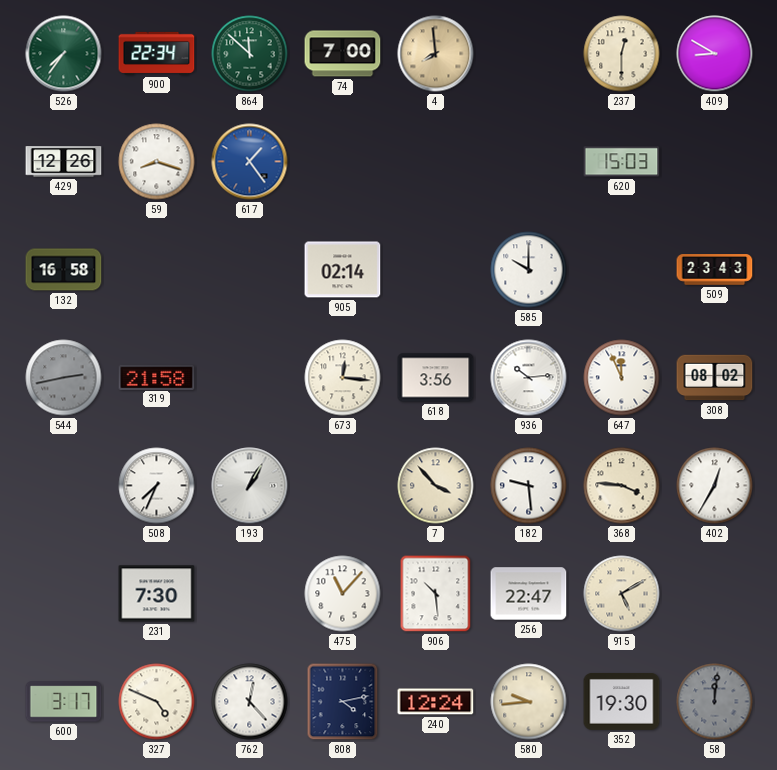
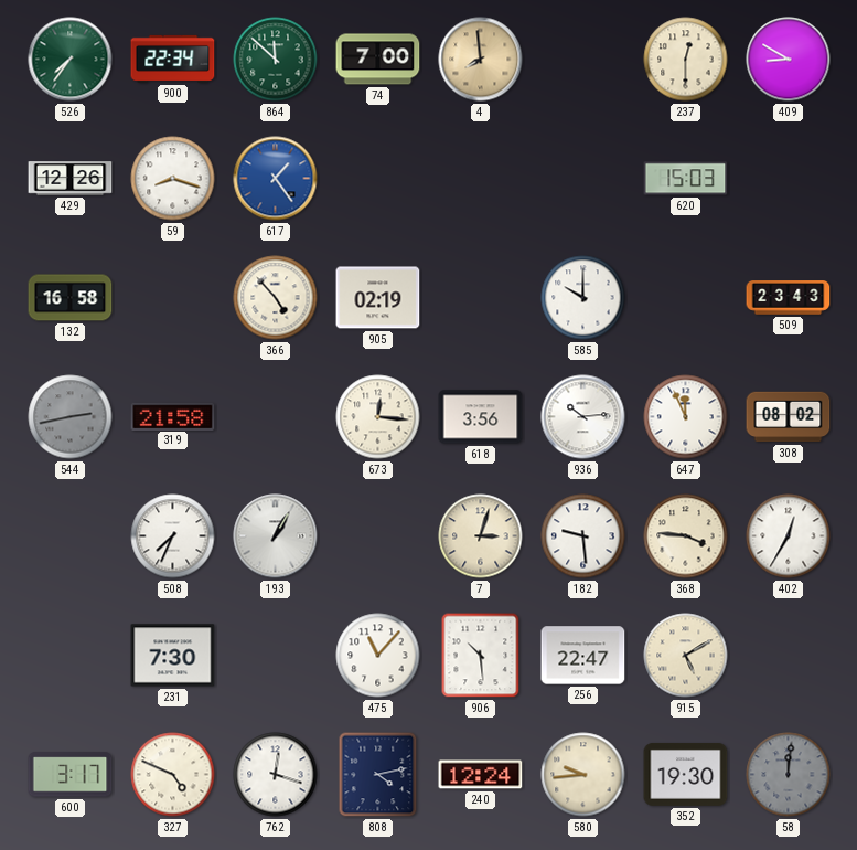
366: none -> 4:53
905: 02:14 -> 02:19
7: 3:53 -> 3:03
762: 12:23 -> 12:18
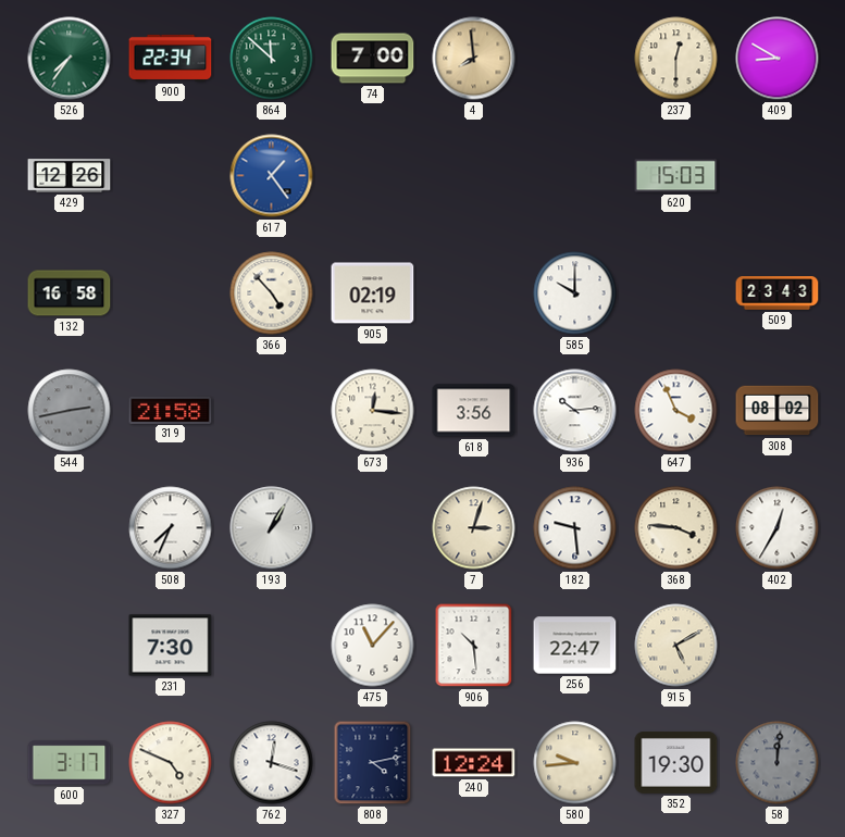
59: 8:18 -> none
647: 11:56 -> 3:56
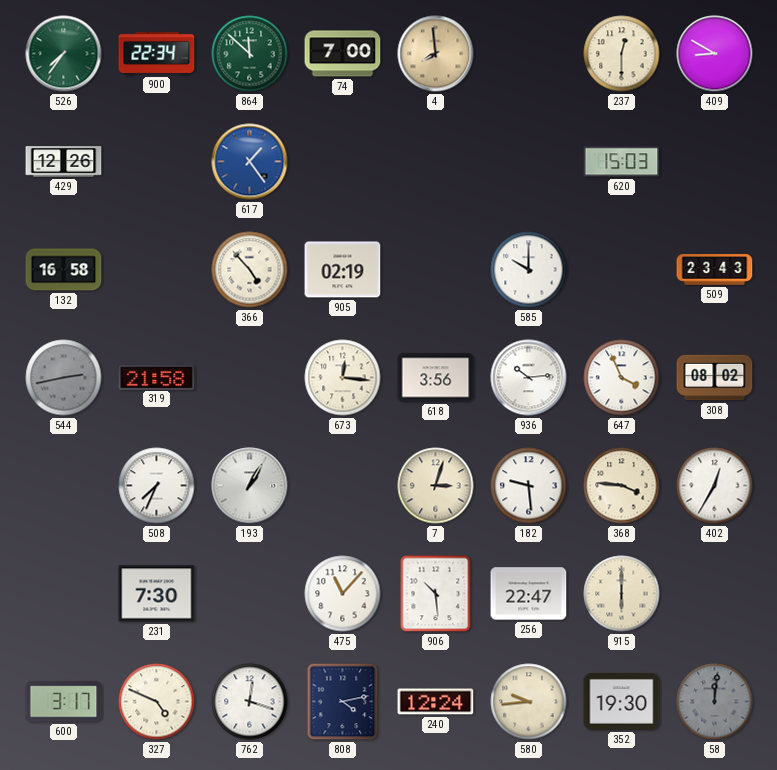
915: 5:10 -> 6:00
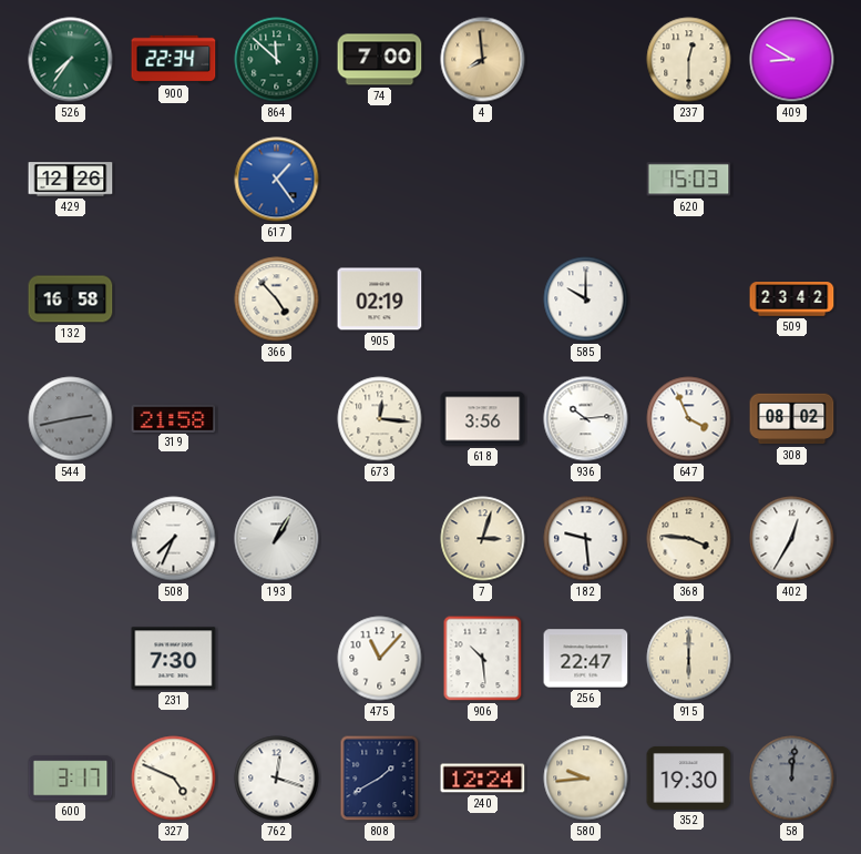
509: 23:43 -> 23:42
808: 4:13 -> 1:40
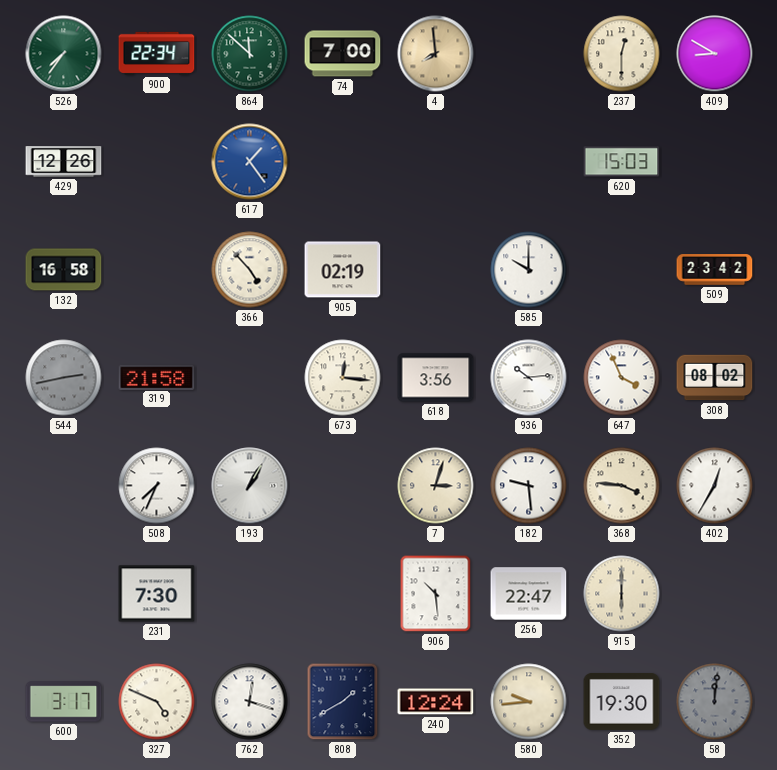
475: 11:07 -> none
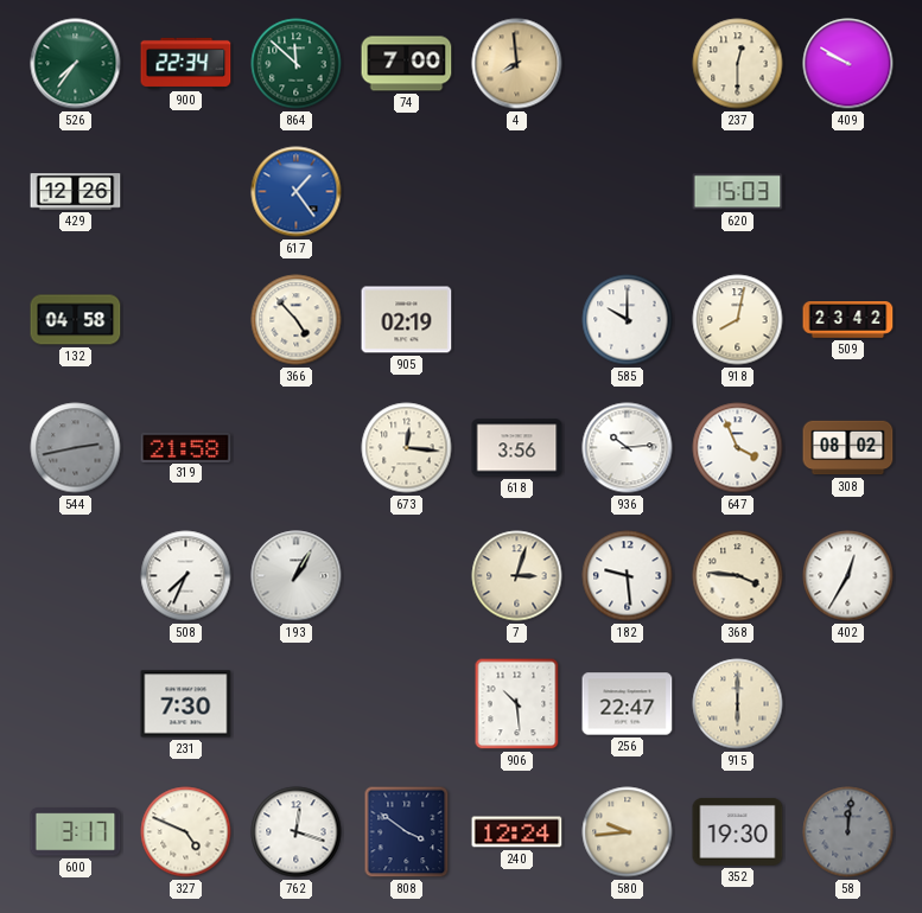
409: 8:50 -> 9:50
132: 16:58 -> 04:58
918: none -> 8:02
808: 1:40 -> 3:51
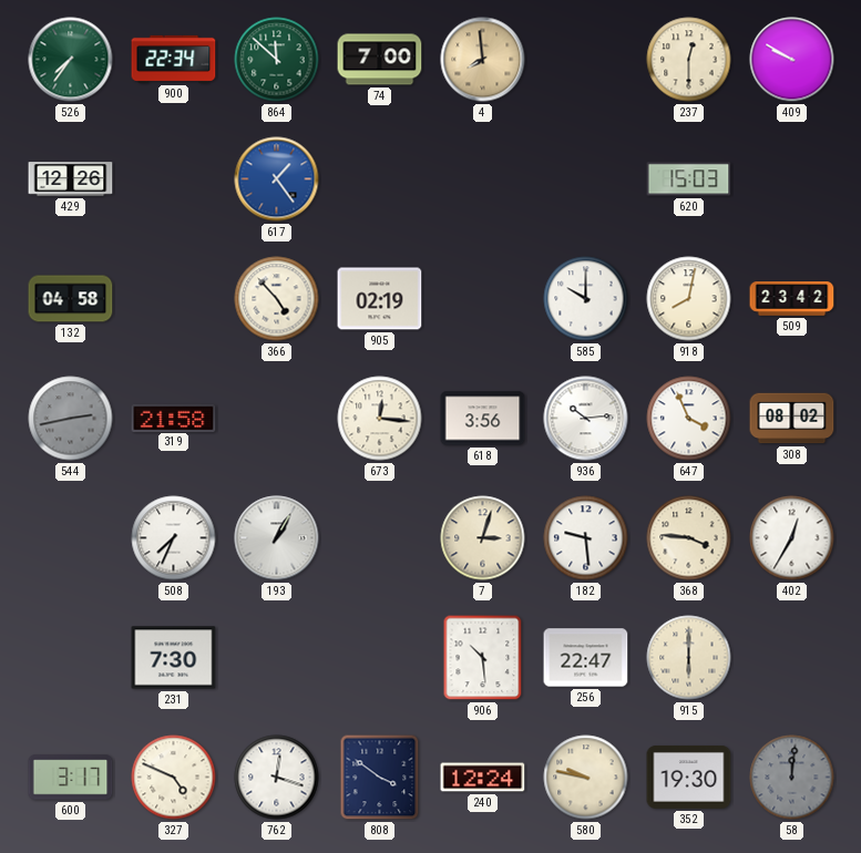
580: 9:44 -> 9:47
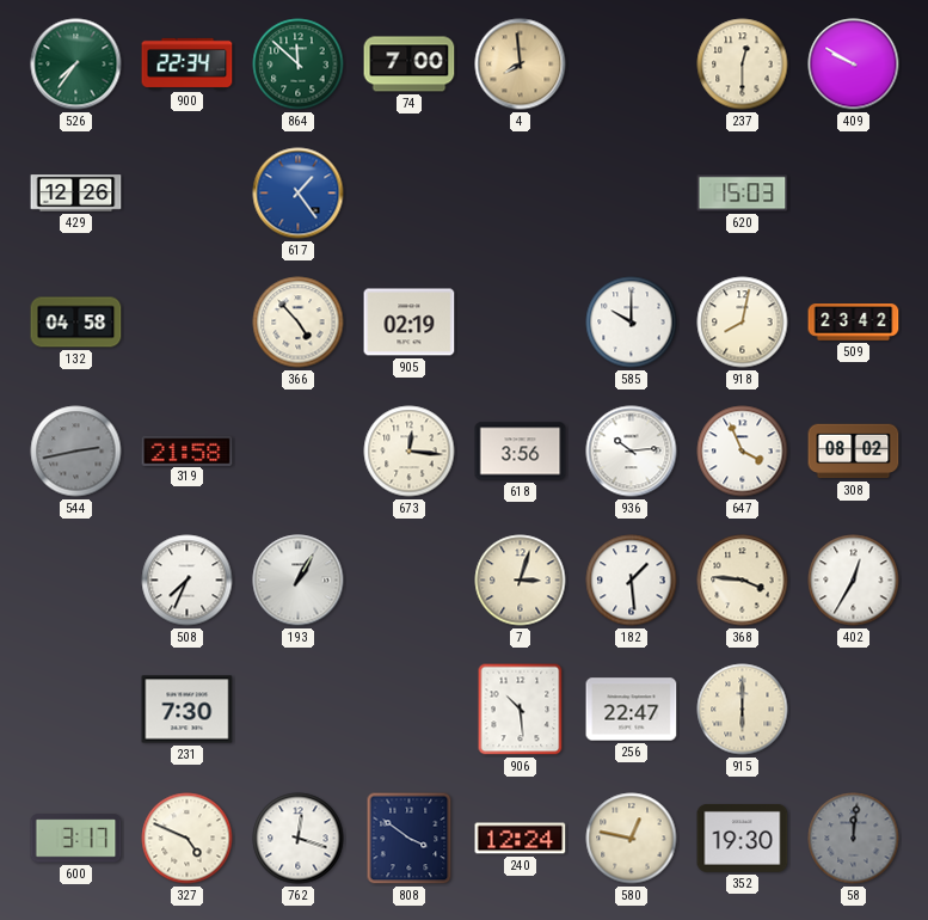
182: 9:29 -> 1:29
580: 9:47 -> 12:47
